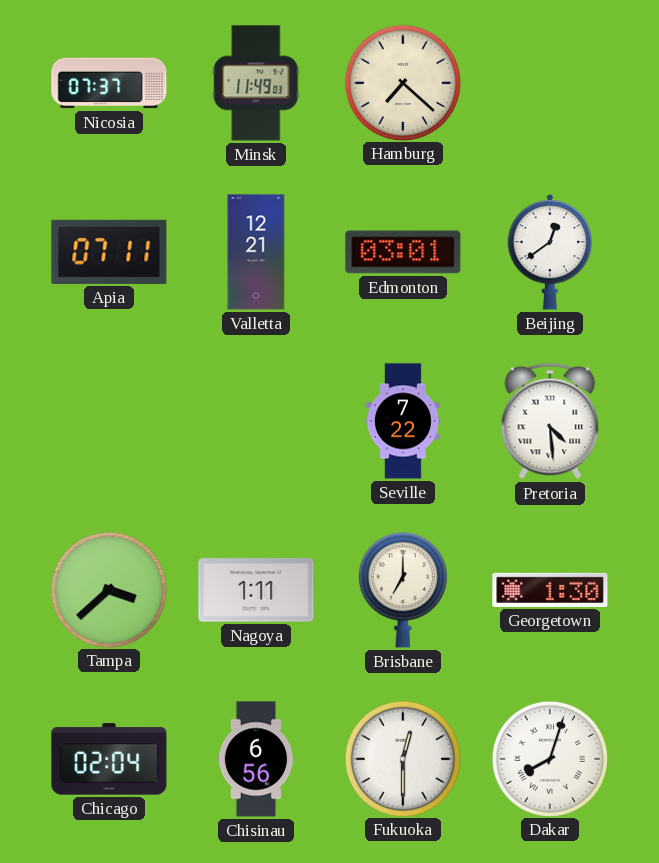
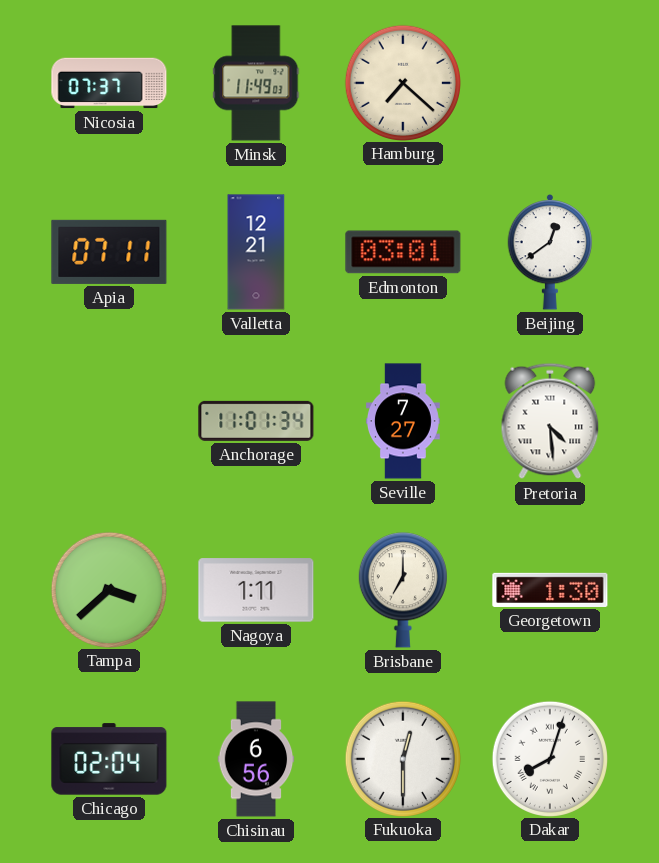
Anchorage: none -> 11:01
Seville: 7:22 -> 7:27
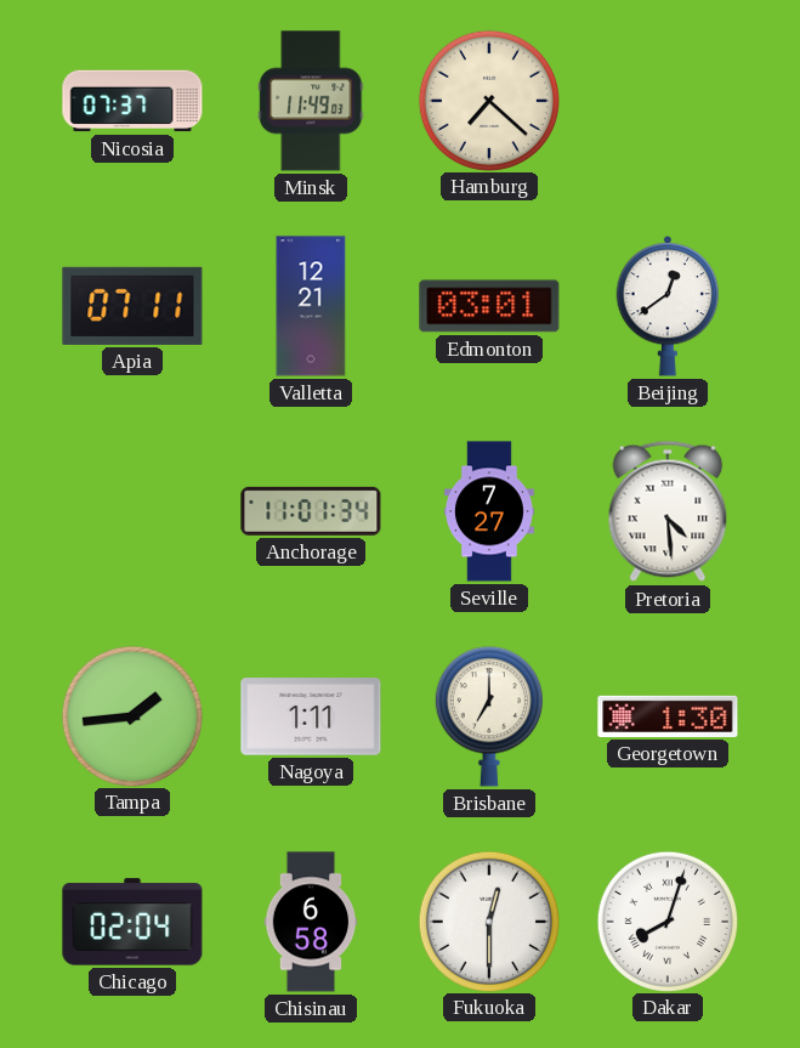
Tampa: 3:38 -> 1:44
Chisinau: 6:56 -> 6:58
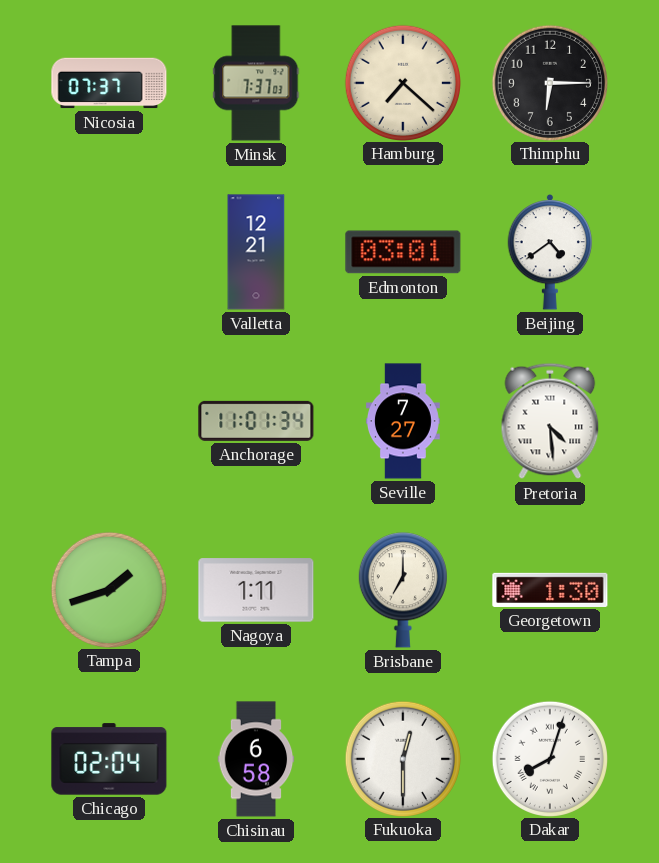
Minsk: 11:49 -> 7:37
Thimphu: none -> 6:15
Apia: 07:11 -> none
Beijing: 12:39 -> 4:39
Tampa: 1:44 -> 1:42
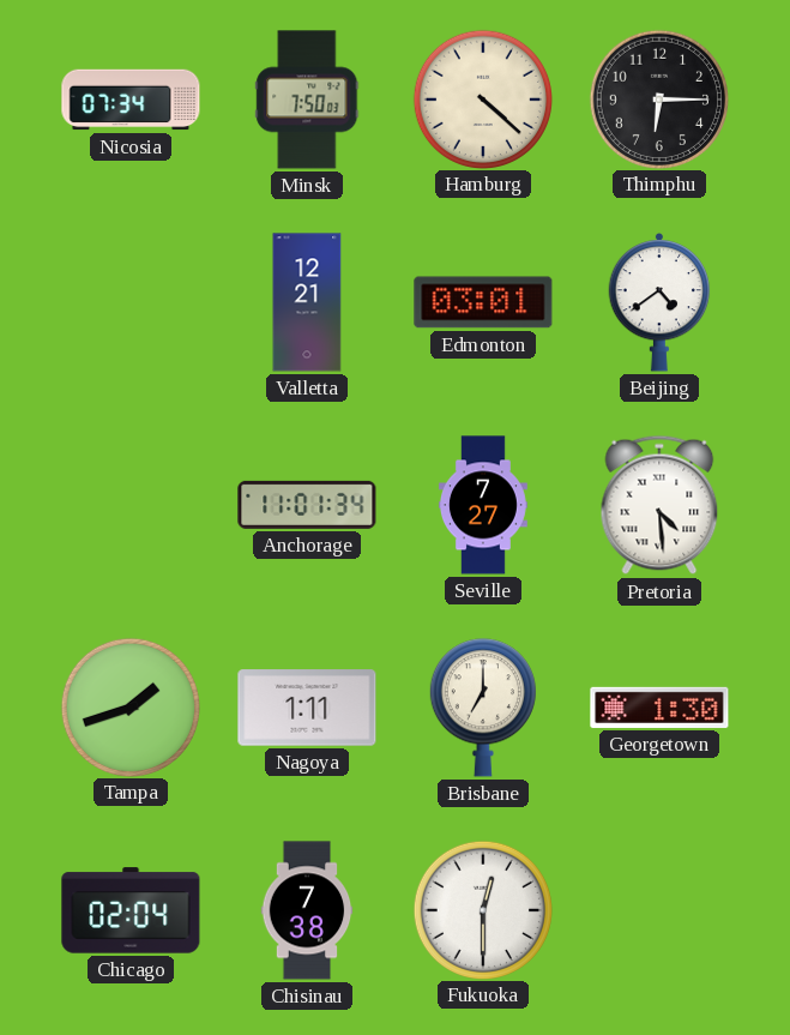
Nicosia: 07:37 -> 07:34
Minsk: 7:37 -> 7:50
Hamburg: 7:22 -> 4:22
Chisinau: 6:58 -> 7:38
Dakar: 8:03 -> none
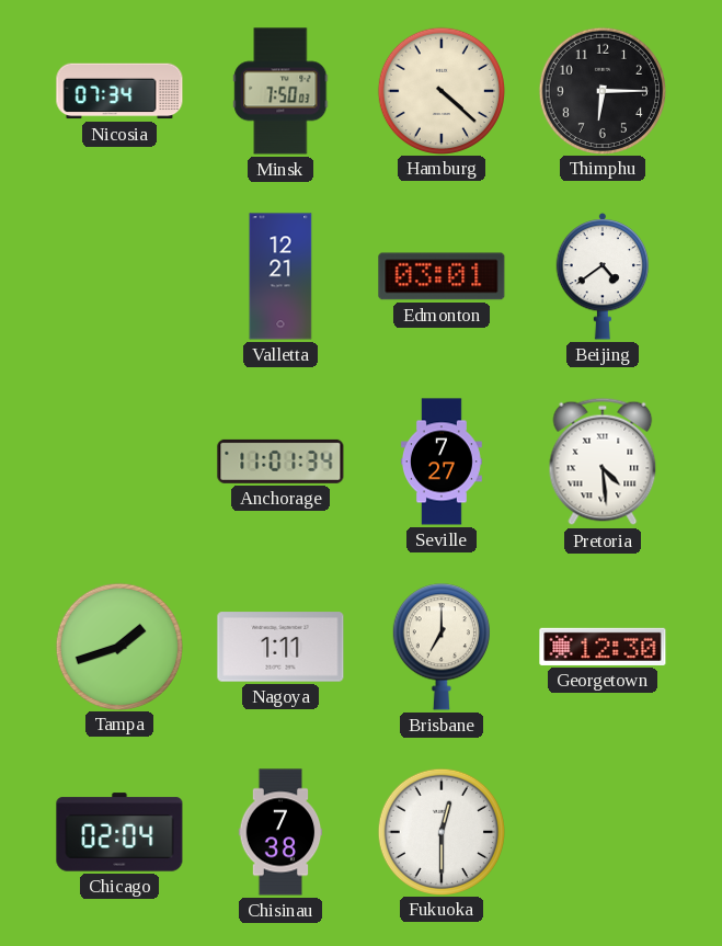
Georgetown: 1:30 -> 12:30
